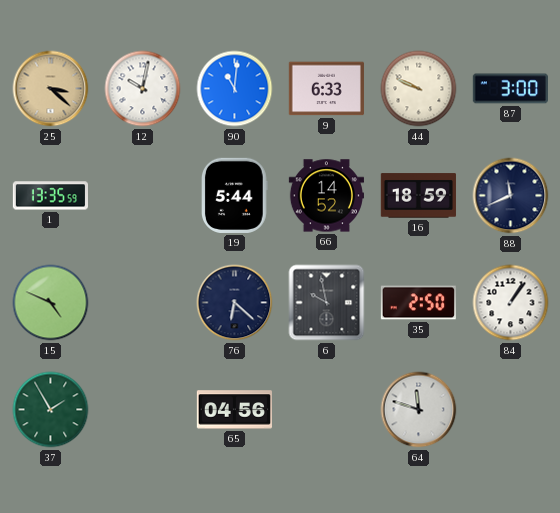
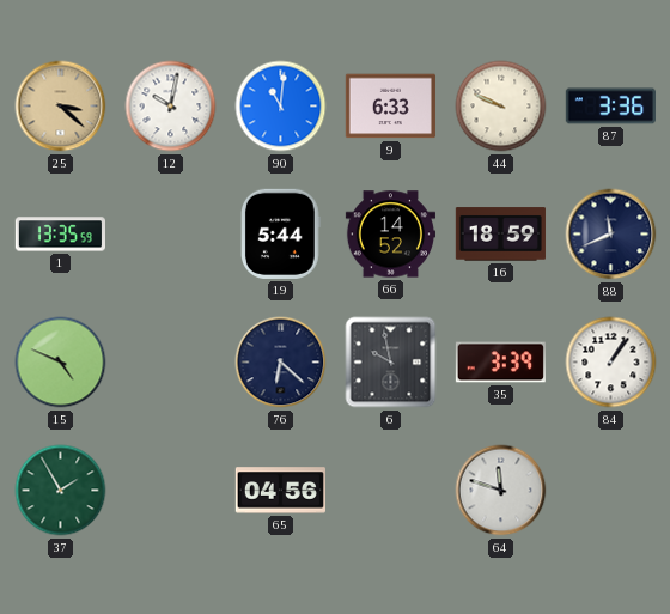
87: 3:00 -> 3:36
35: 2:50 -> 3:39
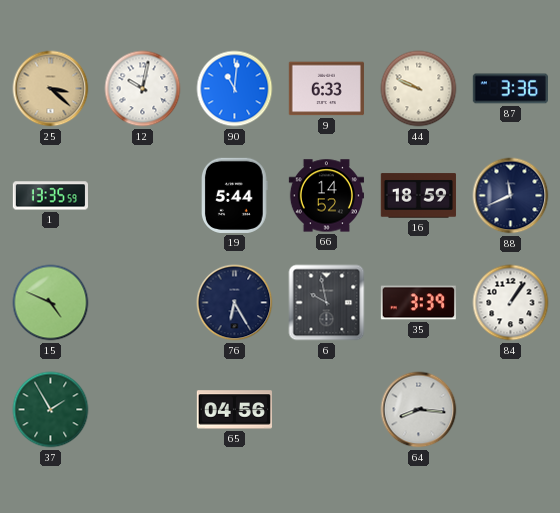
76: 6:22 -> 6:25
64: 11:48 -> 8:16
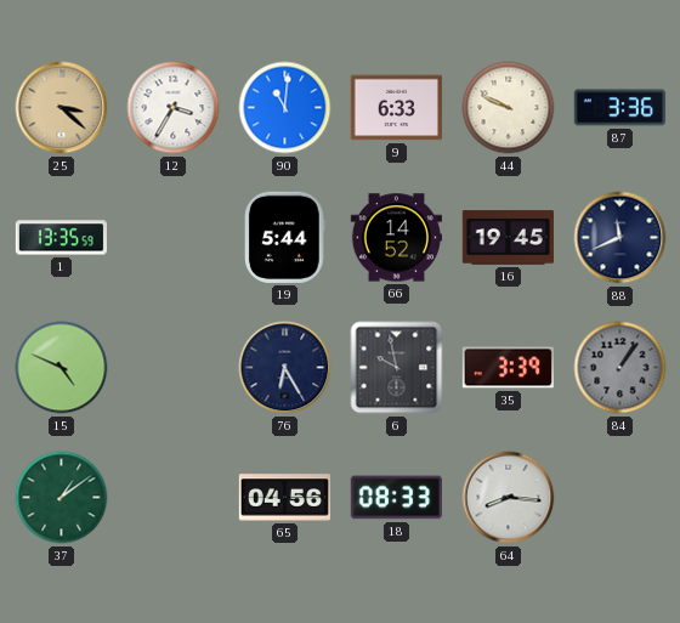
12: 10:02 -> 3:35
16: 18:59 -> 19:45
84 dial: white -> grey
37: 1:55 -> 1:09
18: none -> 08:33
